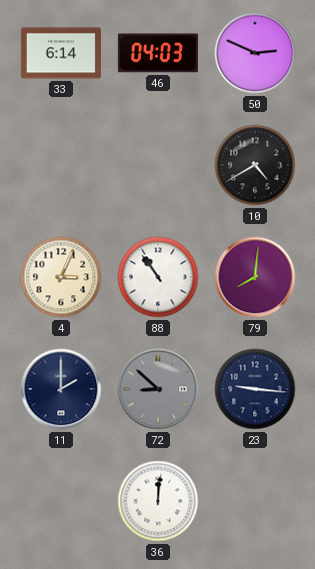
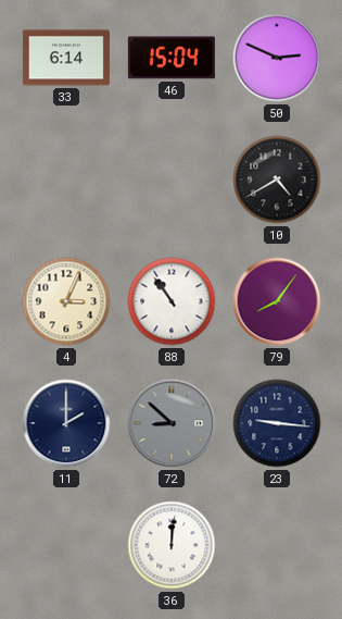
46: 04:03 -> 15:04
79: 8:01 -> 8:06
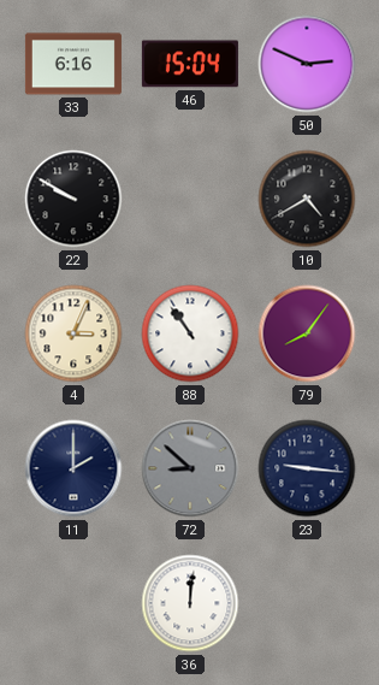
33: 6:14 -> 6:16
22: none -> 9:50
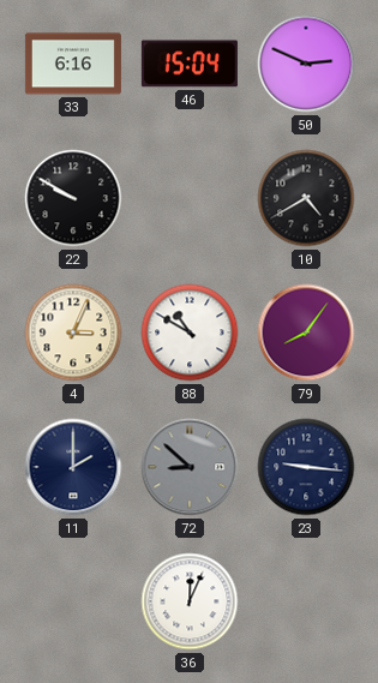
88: 10:54 -> 10:50
36: 12:01 -> 12:04
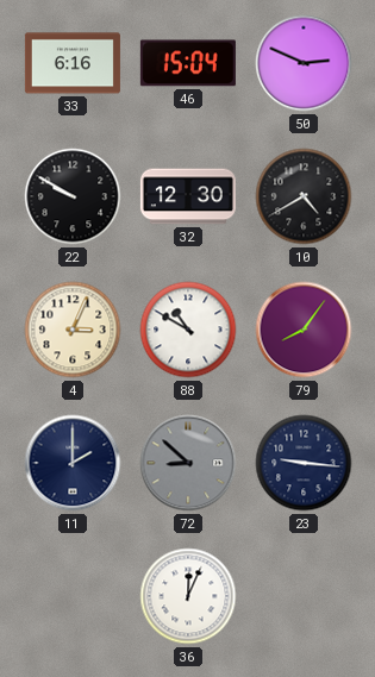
32: none -> 12:30
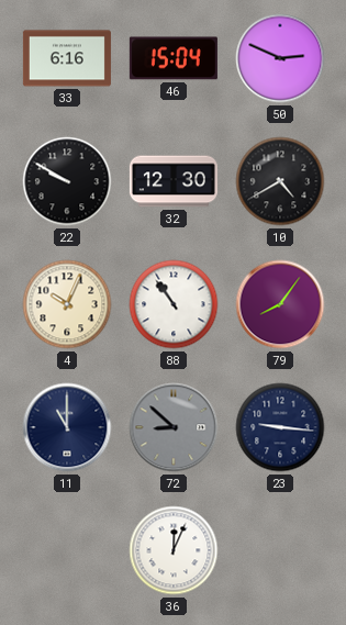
4: 3:04 -> 10:04
88: 10:50 -> 10:54
11: 2:00 -> 11:00
